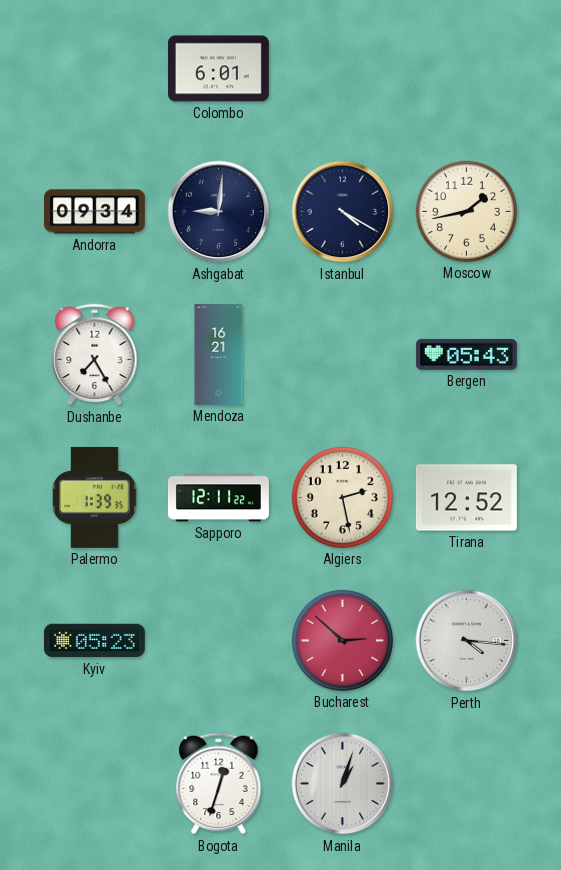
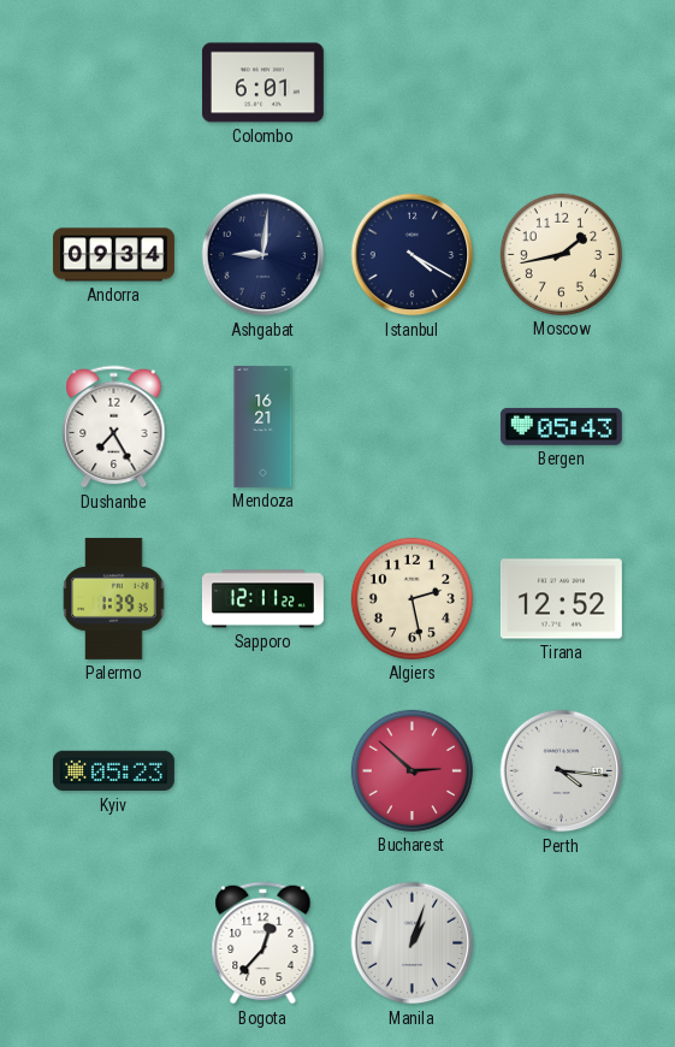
Bogota: 12:33 -> 12:37
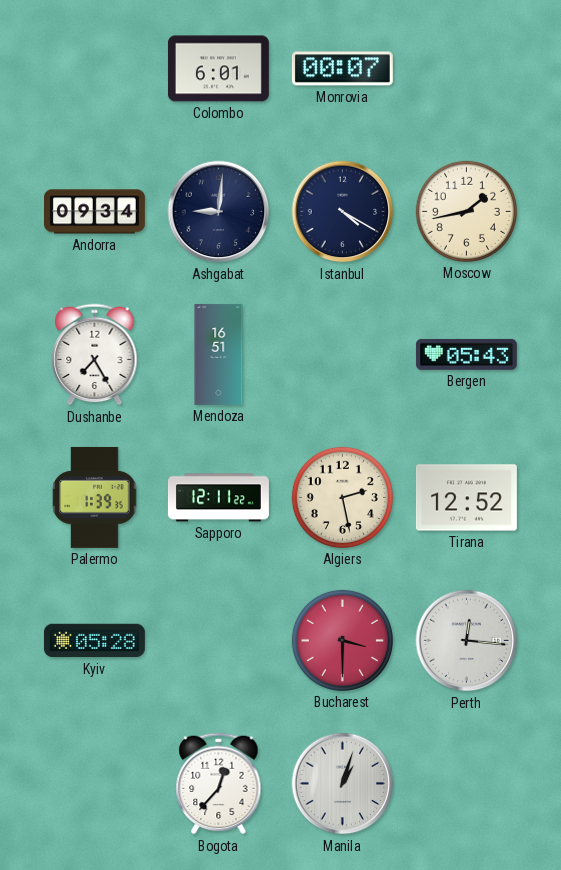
Monrovia: none -> 00:07
Mendoza: 16:21 -> 16:51
Kyiv: 05:23 -> 05:28
Bucharest: 2:52 -> 3:30
Perth: 4:16 -> 12:16
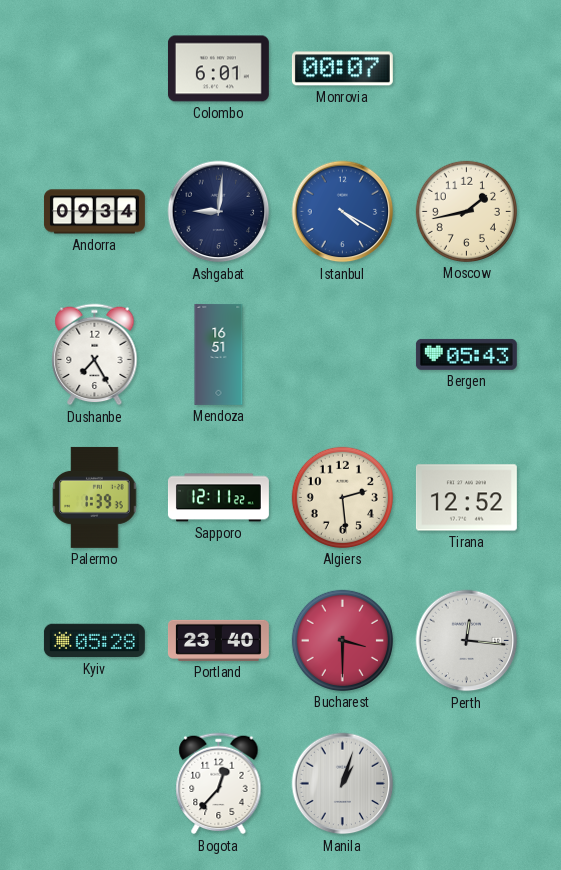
Istanbul dial: navy -> blue
Algiers: 2:28 -> 2:29
Portland: none -> 23:40
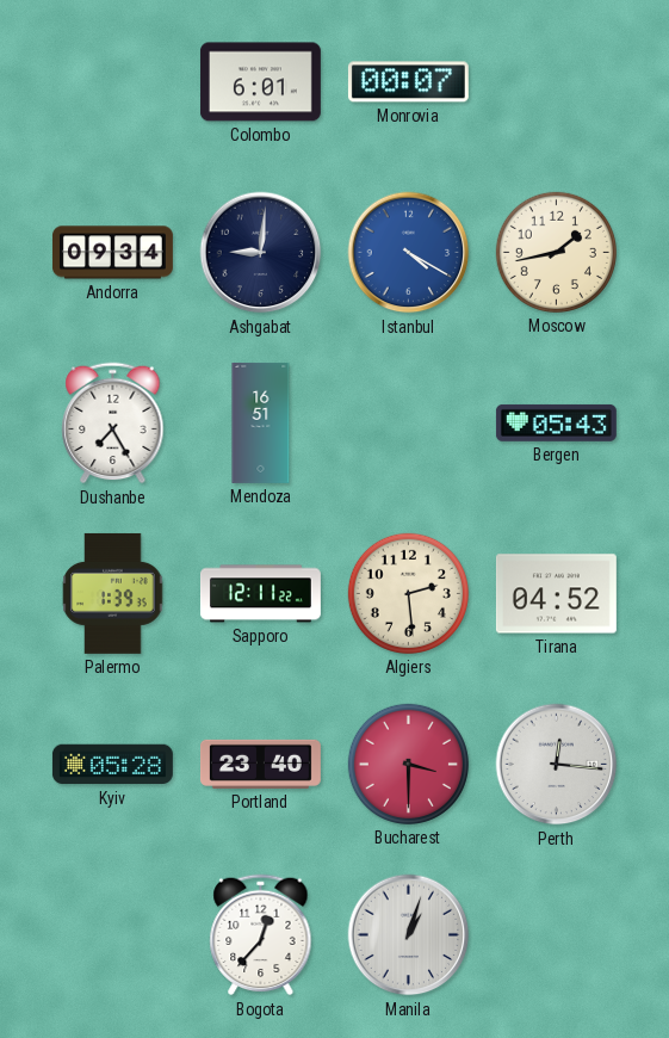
Tirana: 12:52 -> 04:52
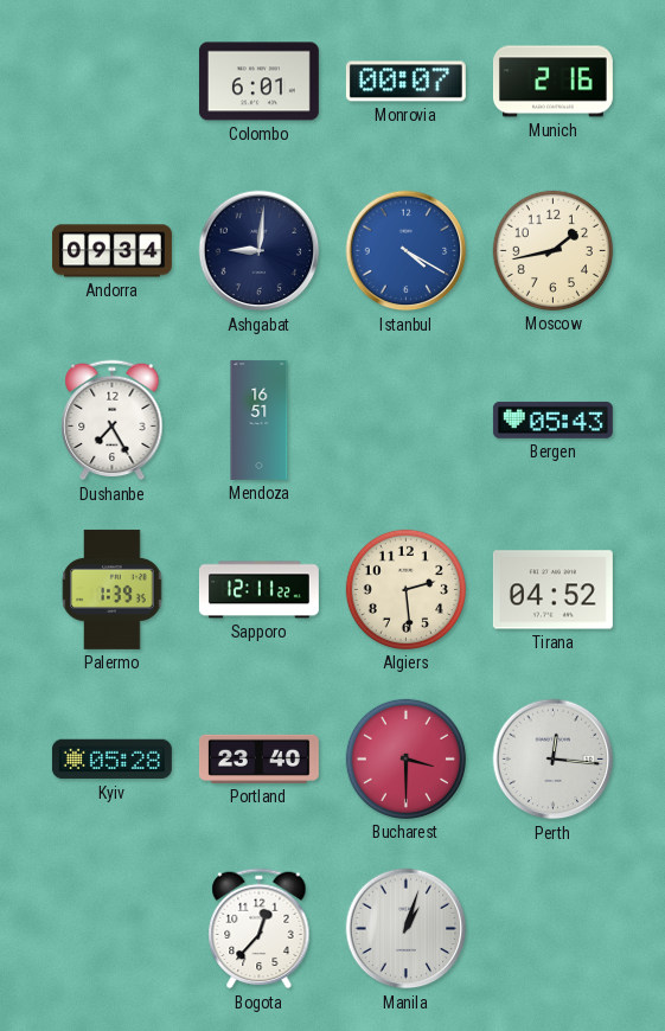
Munich: none -> 2:16
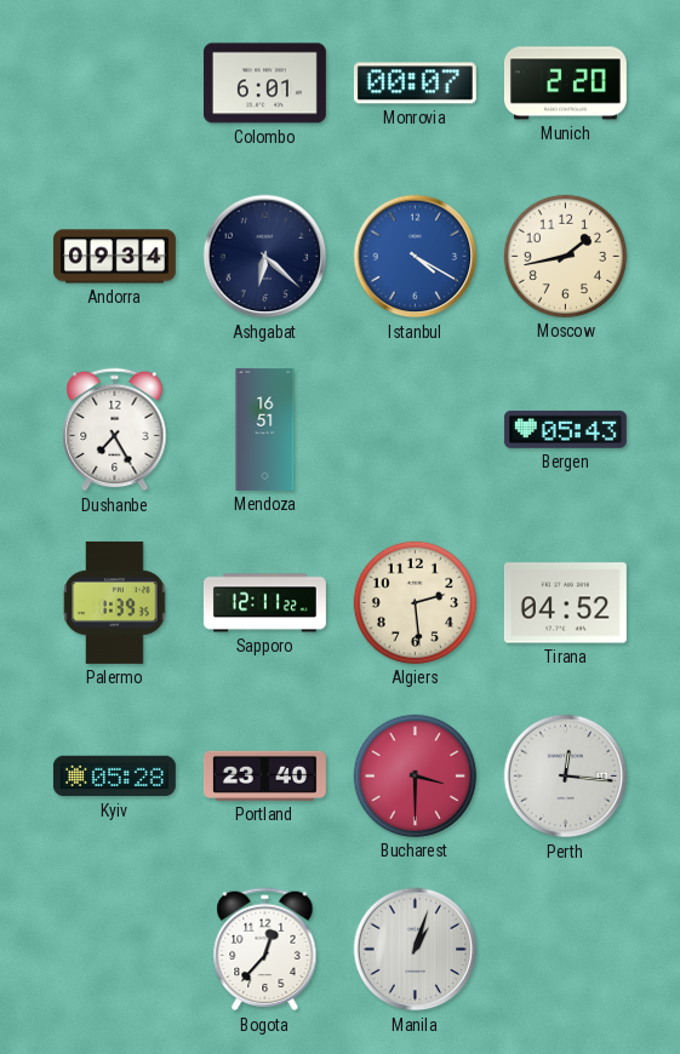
Munich: 2:16 -> 2:20
Ashgabat: 9:01 -> 6:22
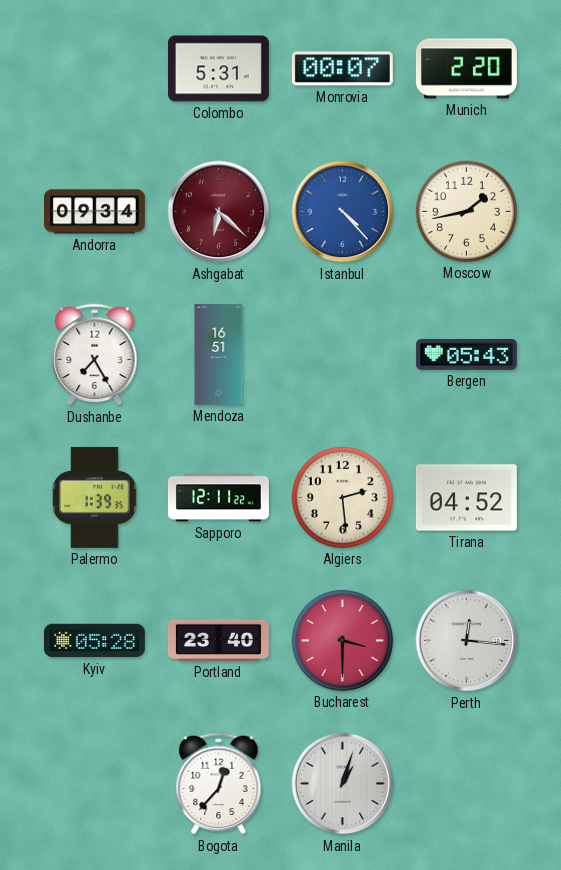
Colombo: 6:01 -> 5:31
Ashgabat dial: navy -> burgundy
Istanbul: 4:20 -> 4:23
